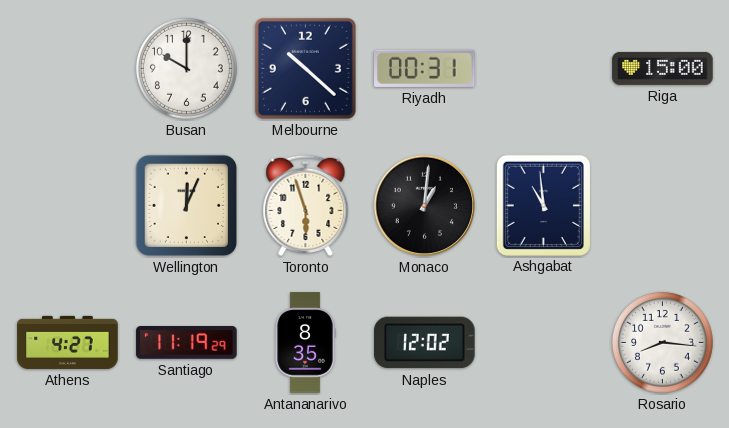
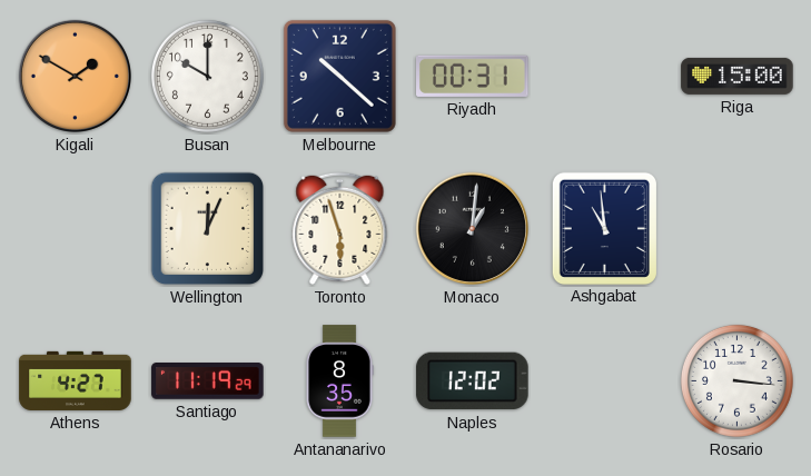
Kigali: none -> 1:50
Rosario: 8:16 -> 3:16
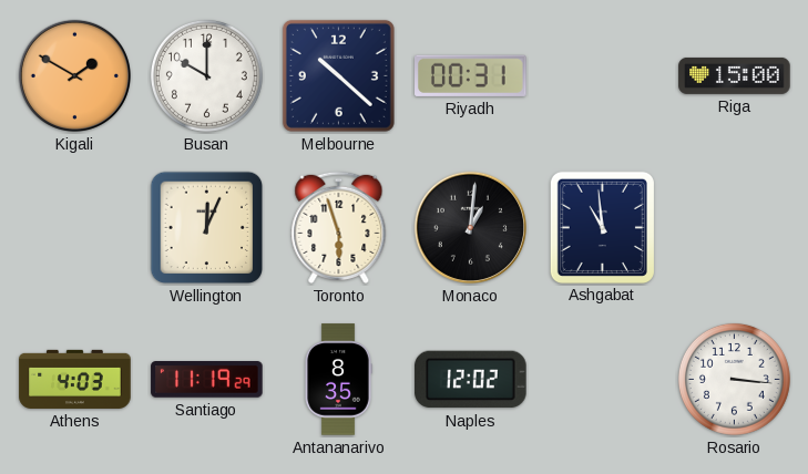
Athens: 4:27 -> 4:03
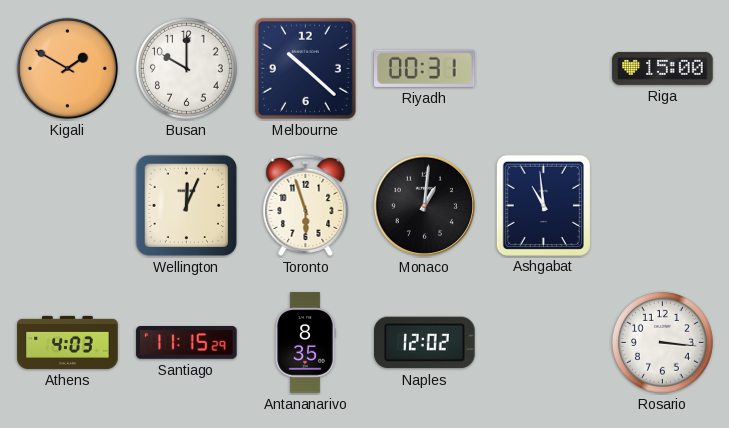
Santiago: 11:19 -> 11:15
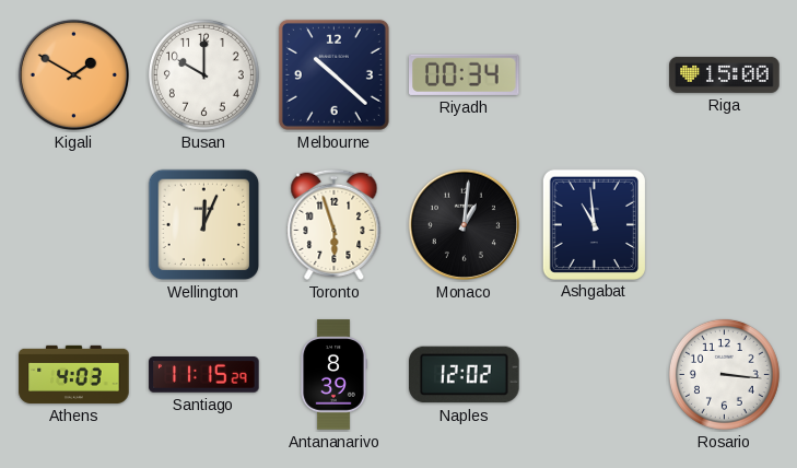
Riyadh: 00:31 -> 00:34
Antananarivo: 8:35 -> 8:39
